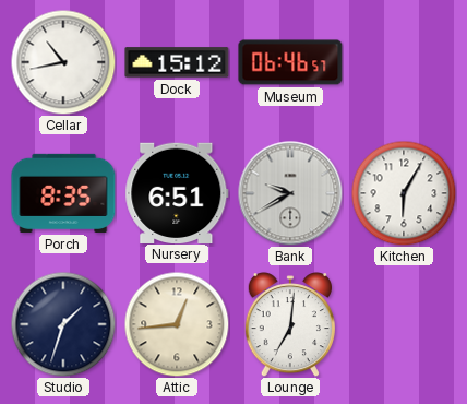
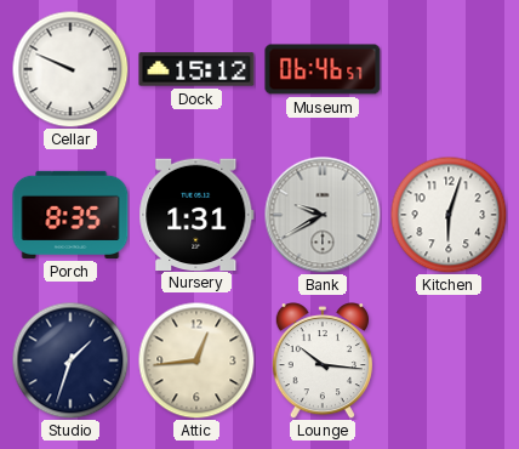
Cellar: 10:43 -> 9:49
Nursery: 6:51 -> 1:31
Kitchen: 6:05 -> 6:03
Lounge: 7:01 -> 10:16
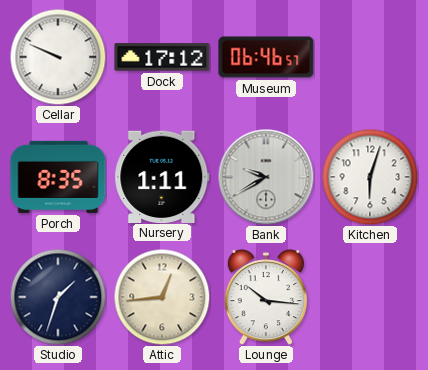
Dock: 15:12 -> 17:12
Nursery: 1:31 -> 1:11
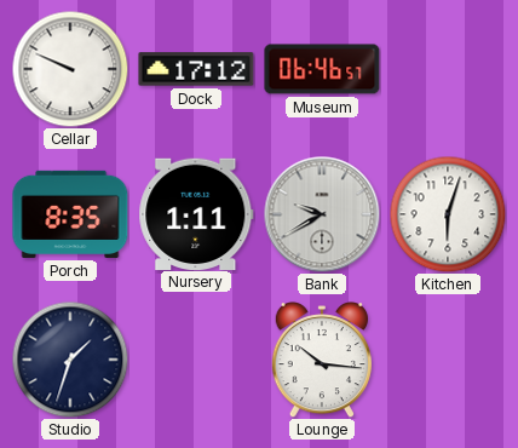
Attic: 12:44 -> none
